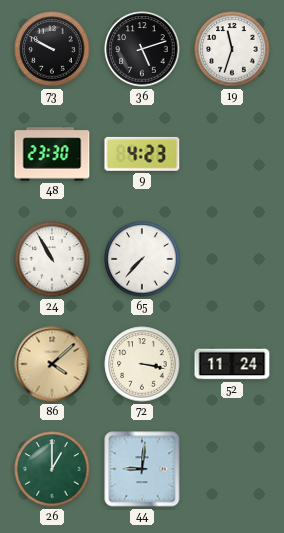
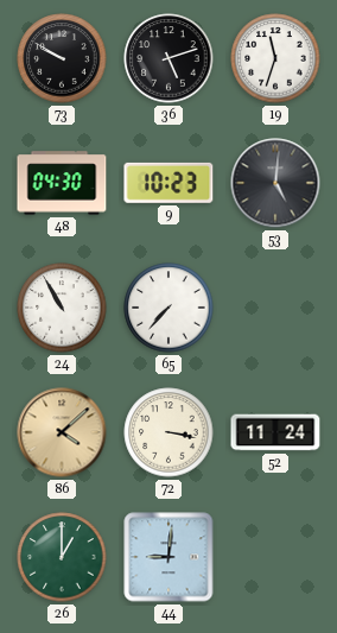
48: 23:30 -> 04:30
9: 4:23 -> 10:23
53: none -> 5:01
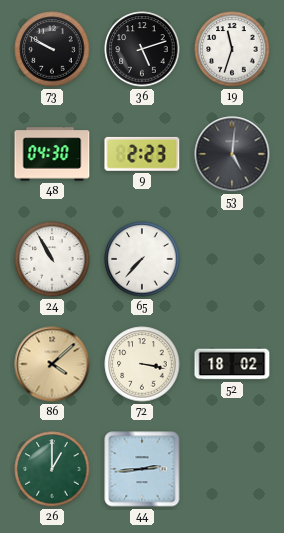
9: 10:23 -> 2:23
52: 11:24 -> 18:02
44: 9:01 -> 2:44
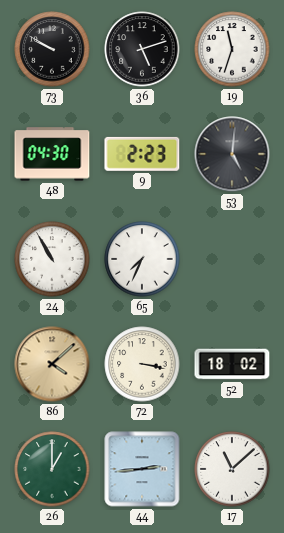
65: 7:37 -> 7:34
17: none -> 11:08
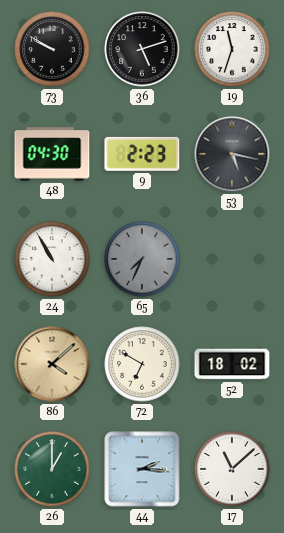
53: 5:01 -> 5:17
65 dial: white -> grey
72: 3:17 -> 6:50
44: 2:44 -> 2:16
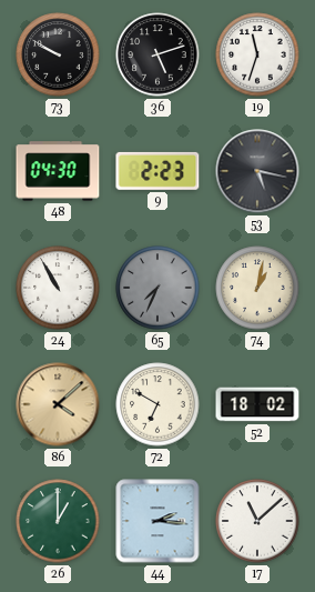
74: none -> 1:02
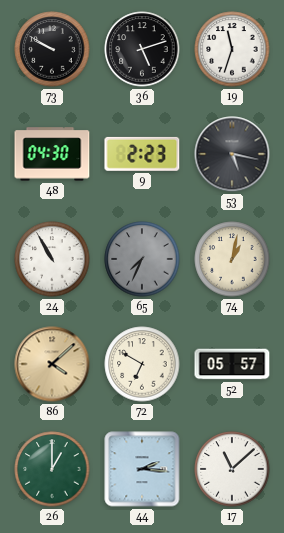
52: 18:02 -> 05:57
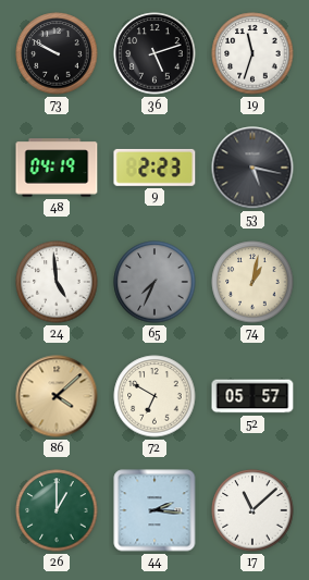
48: 04:30 -> 04:19
24: 10:55 -> 4:59
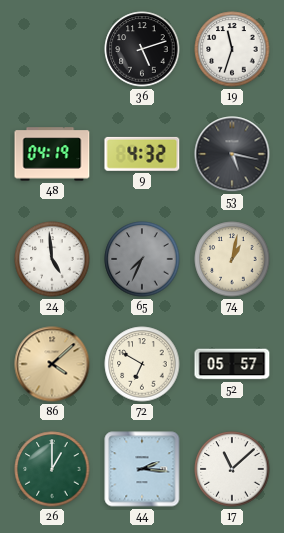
73: 9:50 -> none
9: 2:23 -> 4:32
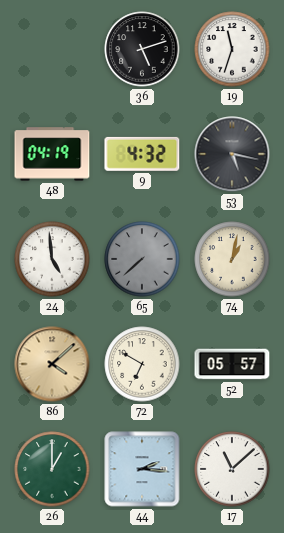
65: 7:34 -> 7:38
